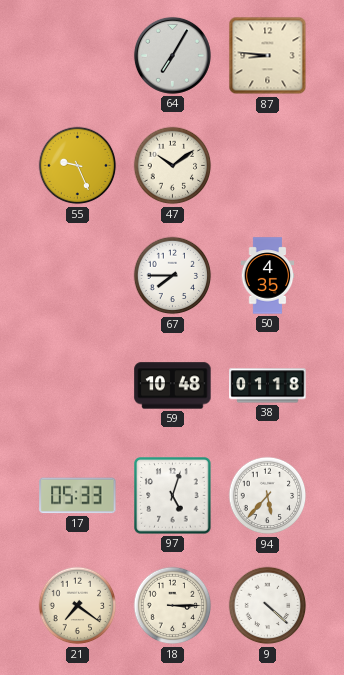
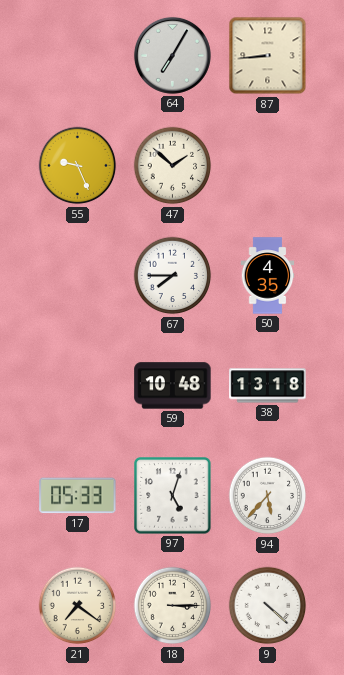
87: 8:46 -> 8:44
47: 10:09 -> 1:52
38: 01:18 -> 13:18
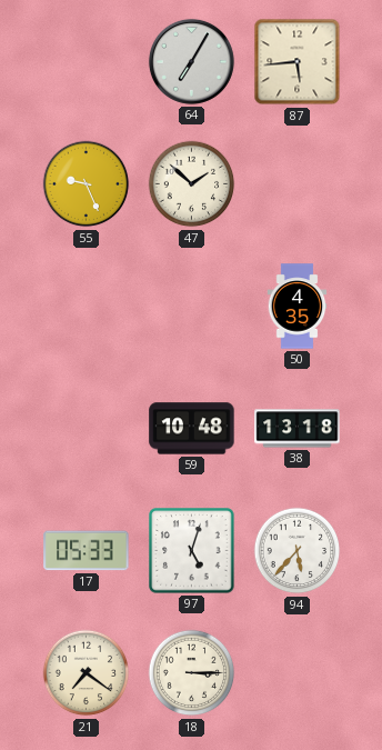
87: 8:44 -> 5:44
67: 7:45 -> none
9: 4:22 -> none
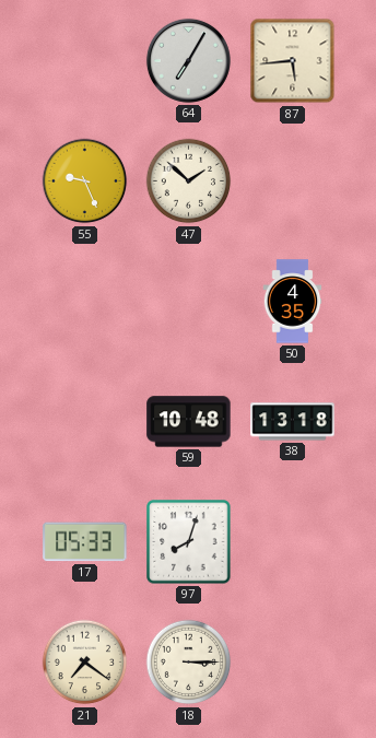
97: 5:03 -> 8:03
94: 5:37 -> none
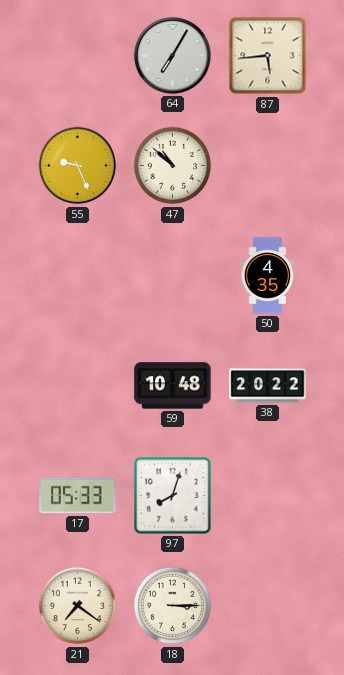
47: 1:52 -> 10:52
38: 13:18 -> 20:22
